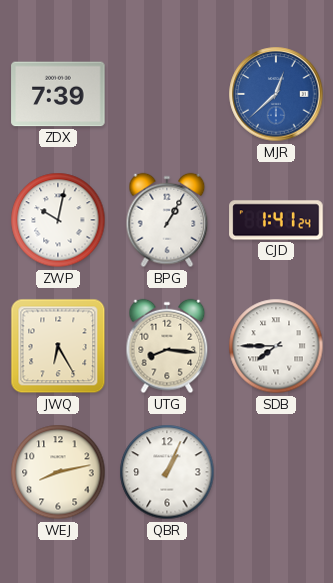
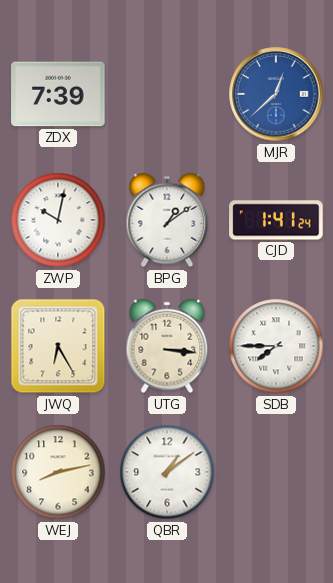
BPG: 1:05 -> 1:09
UTG: 8:16 -> 3:16
QBR: 1:04 -> 1:09
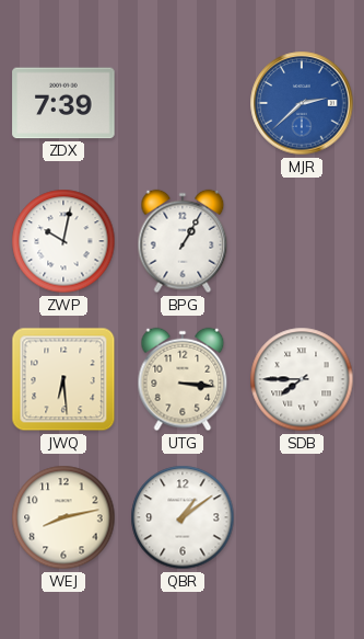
MJR: 12:38 -> 2:38
BPG: 1:09 -> 1:05
CJD: 1:41 -> none
JWQ: 6:25 -> 6:29
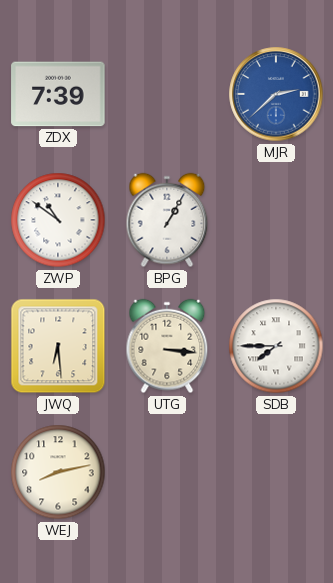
ZWP: 10:02 -> 10:51
QBR: 1:09 -> none
